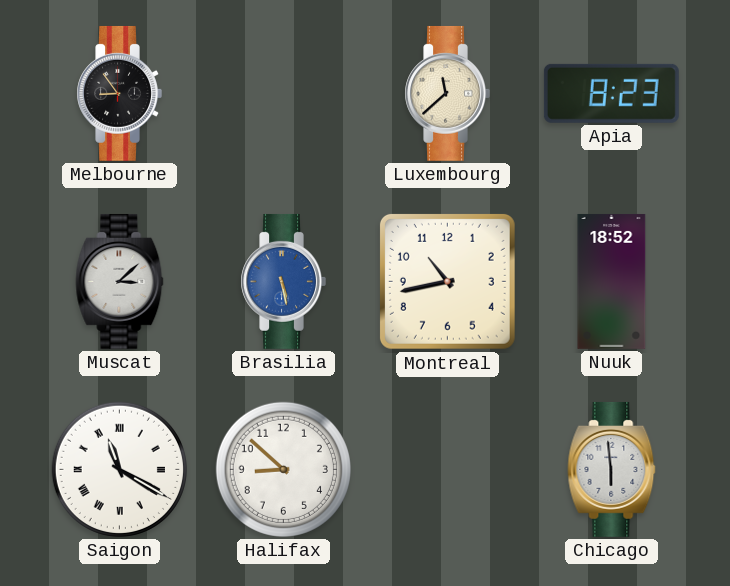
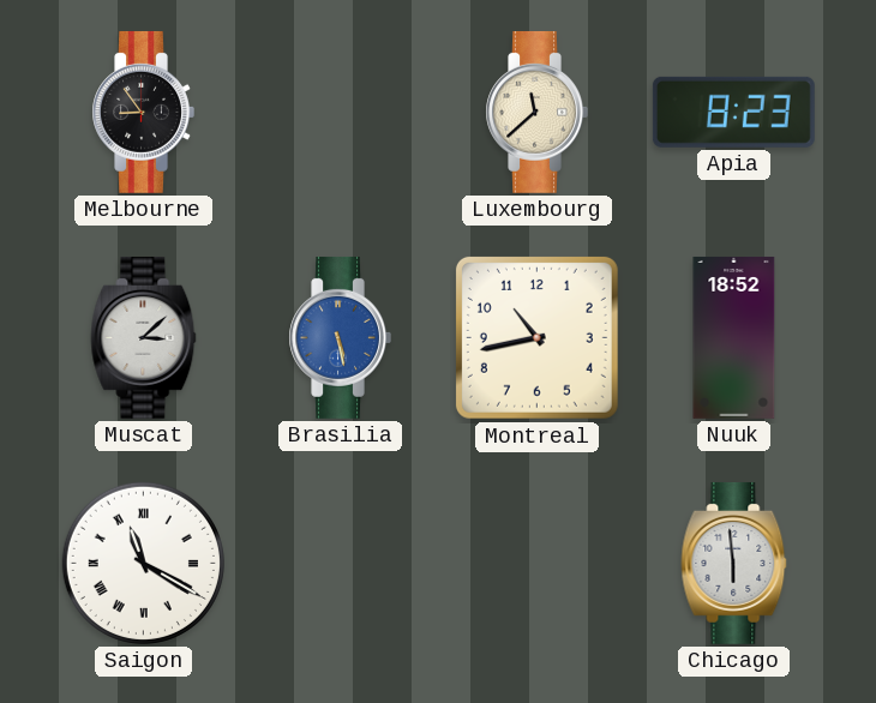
Halifax: 8:52 -> none
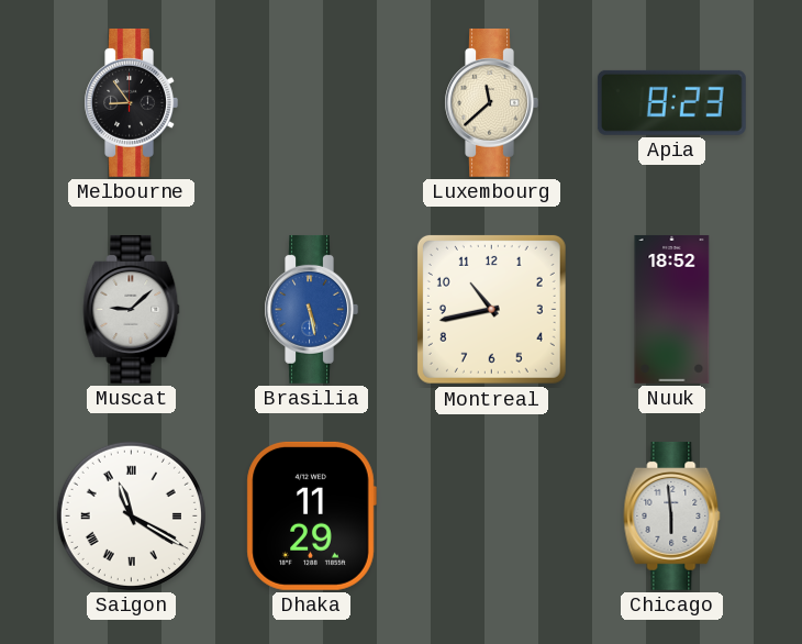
Muscat: 3:08 -> 9:08
Dhaka: none -> 11:29
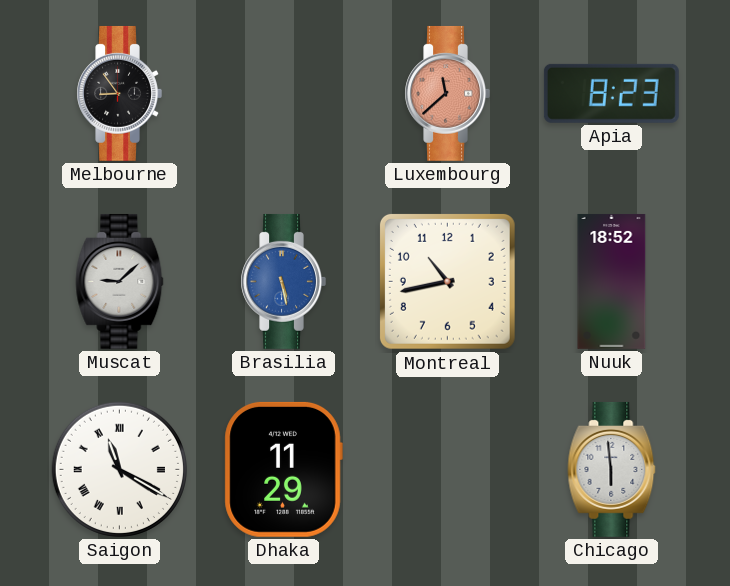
Luxembourg dial: cream -> salmon
